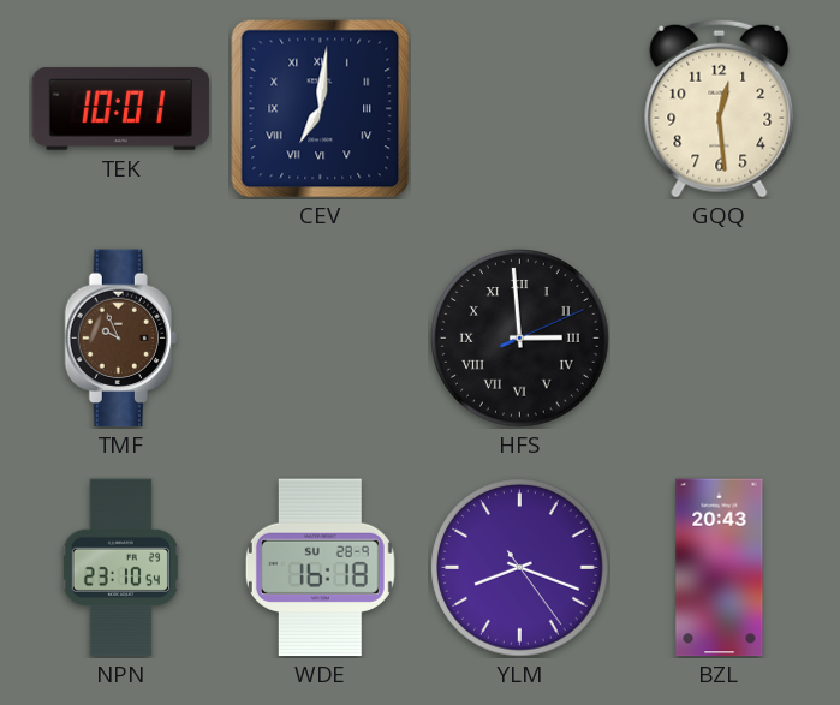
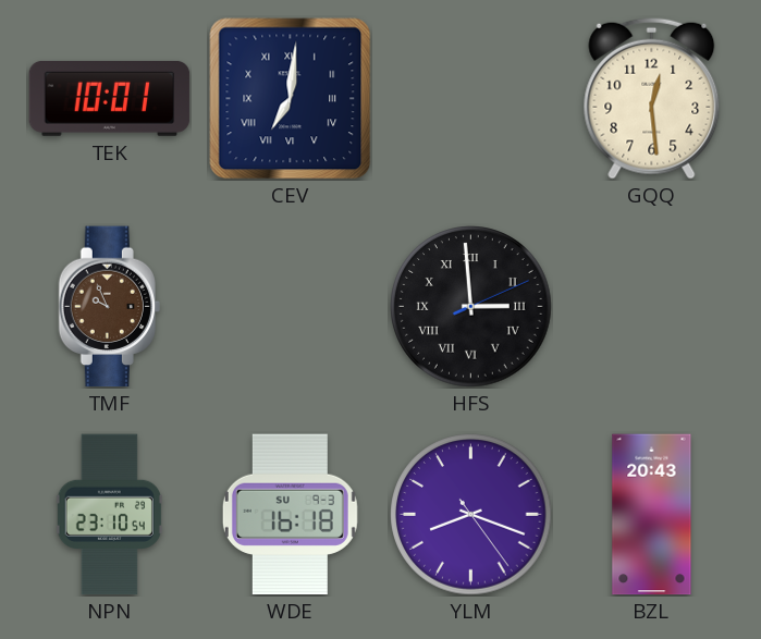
WDE date: SU 28-9 -> SU 9-3
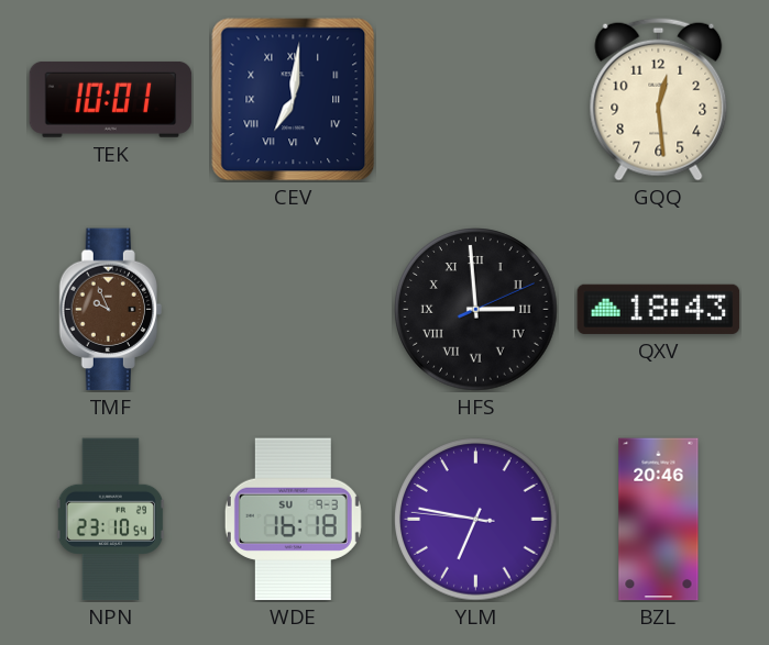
QXV: none -> 18:43
YLM: 8:18 -> 6:46
BZL: 20:43 -> 20:46
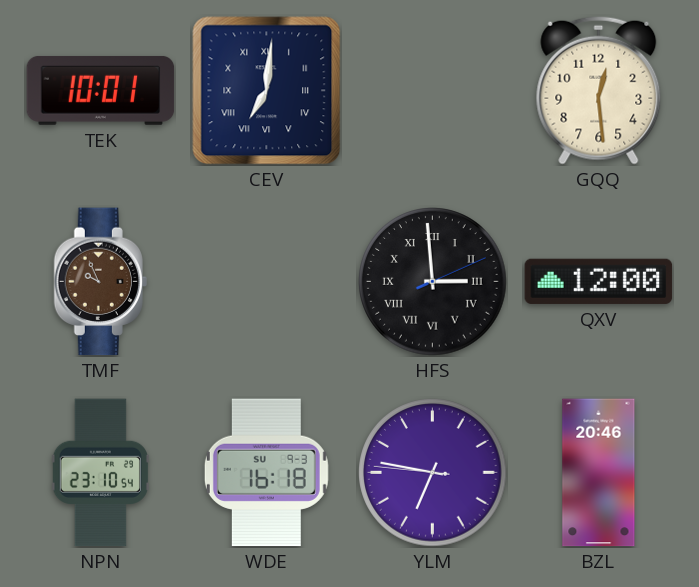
QXV: 18:43 -> 12:00
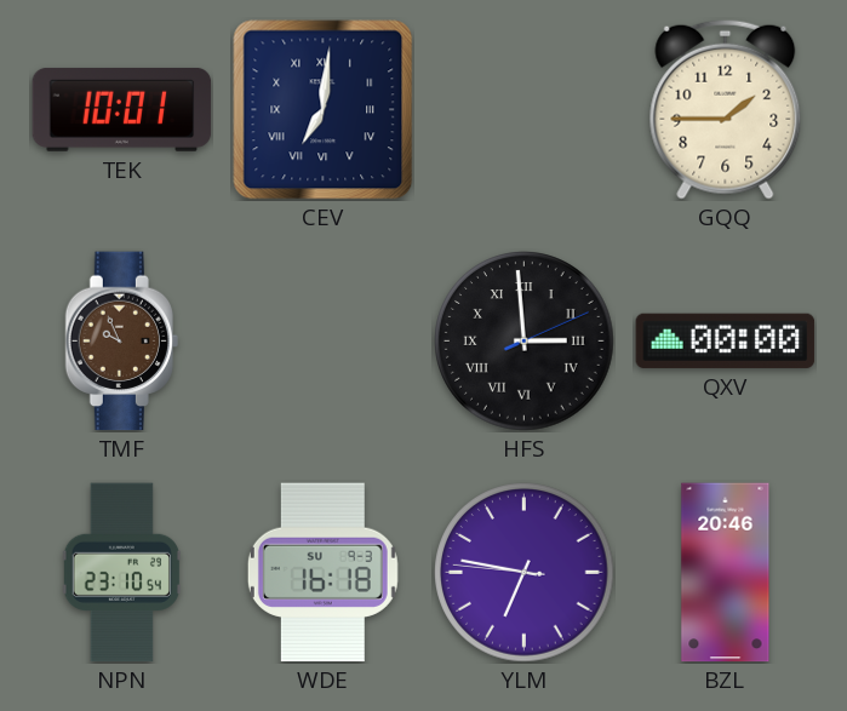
GQQ: 12:29 -> 1:45
QXV: 12:00 -> 00:00
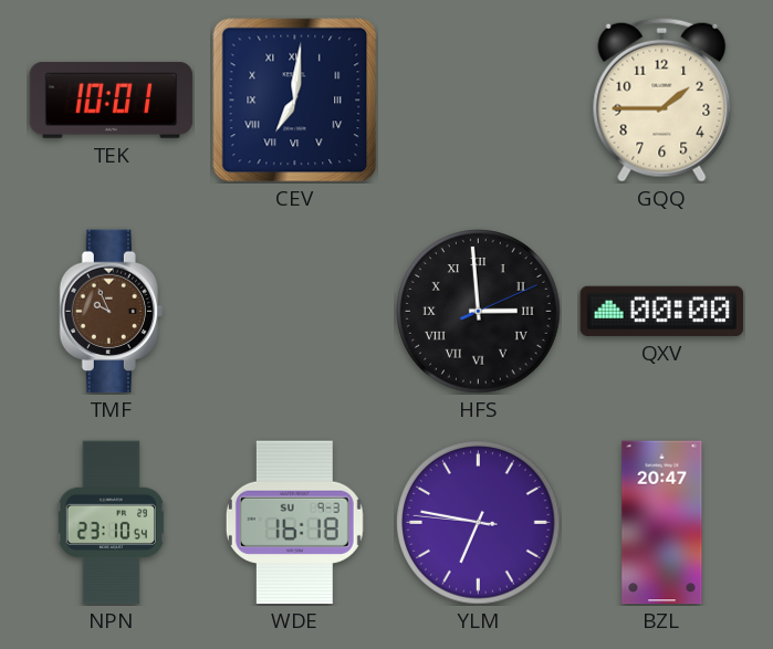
BZL: 20:46 -> 20:47
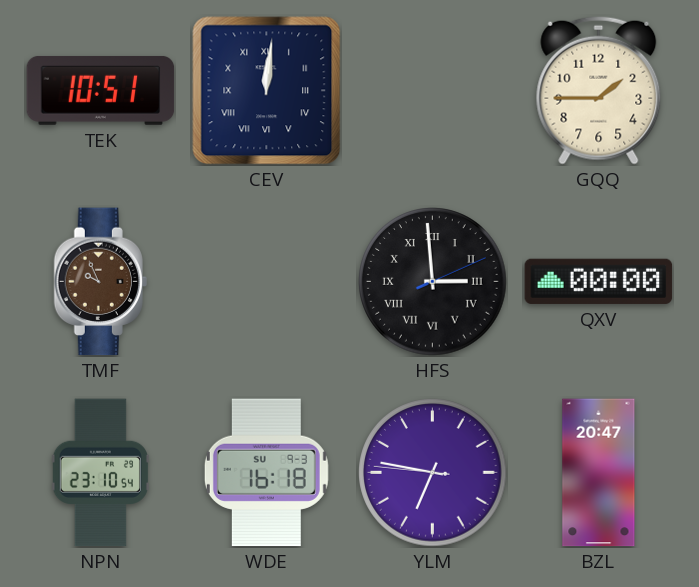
TEK: 10:01 -> 10:51
CEV: 7:01 -> 12:01
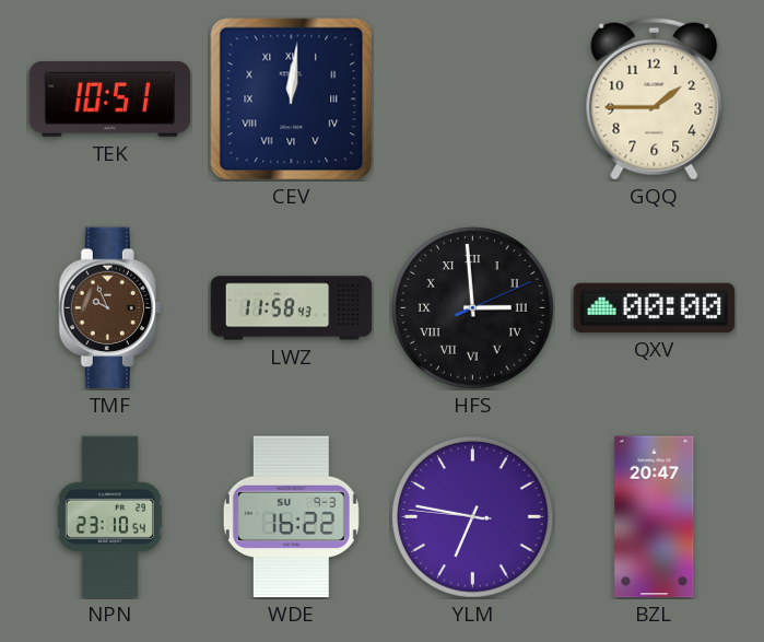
LWZ: none -> 11:58
WDE: 16:18 -> 16:22
